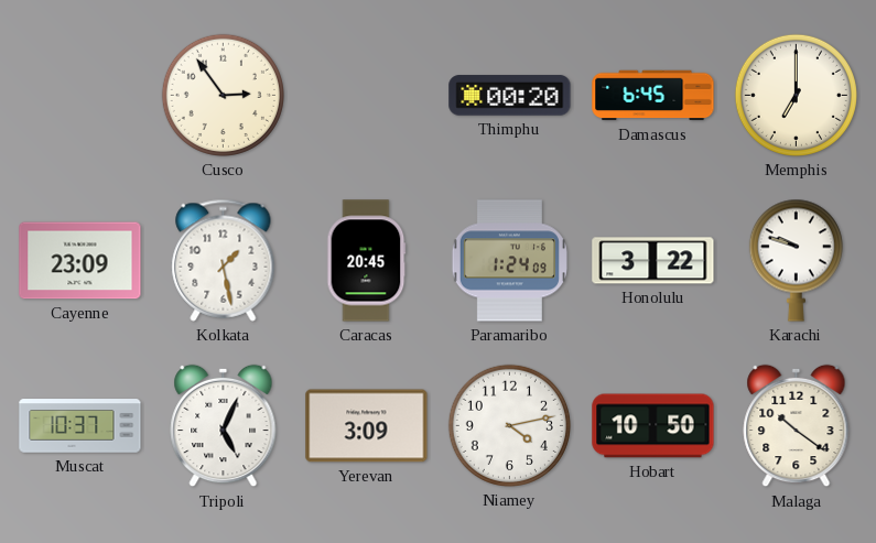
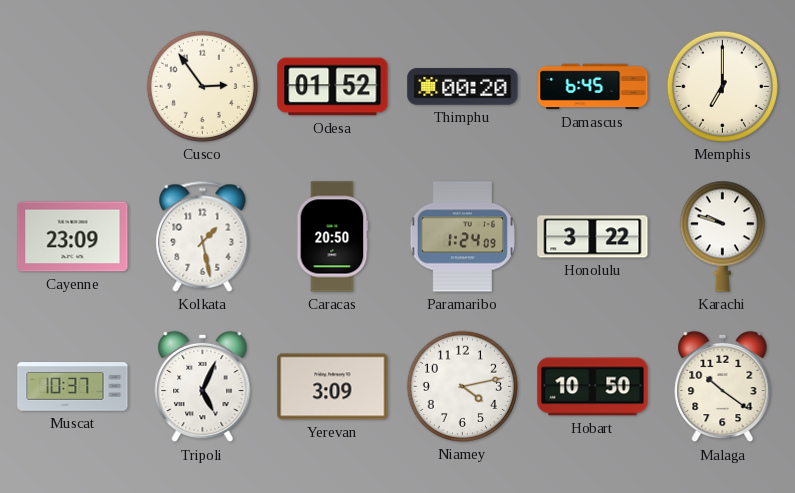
Odesa: none -> 01:52
Caracas: 20:45 -> 20:50
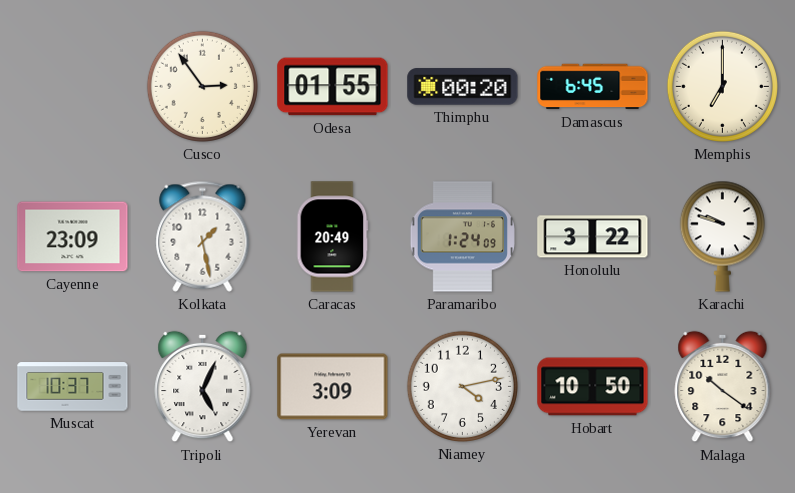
Odesa: 01:52 -> 01:55
Caracas: 20:50 -> 20:49
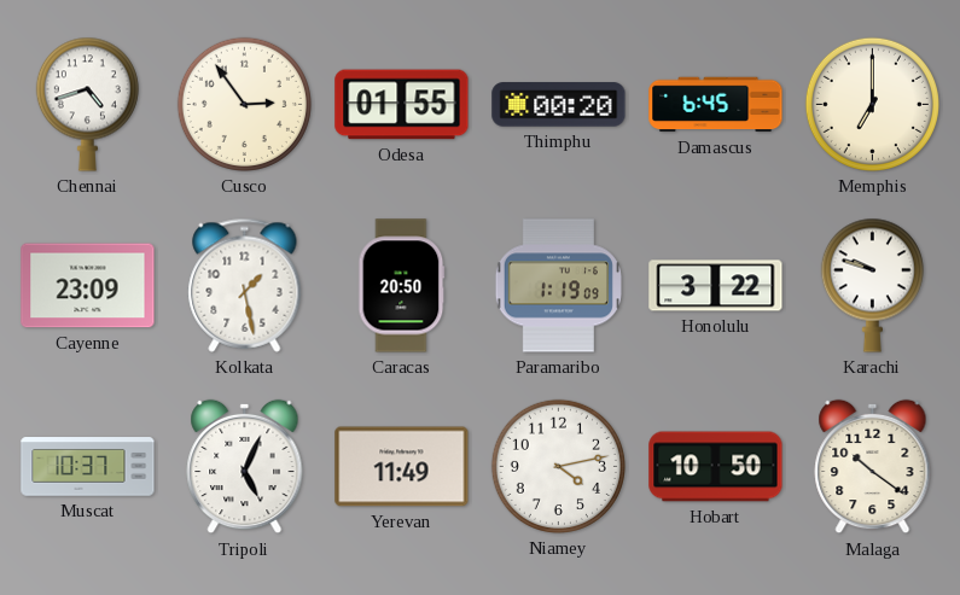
Chennai: none -> 4:42
Caracas: 20:49 -> 20:50
Paramaribo: 1:24 -> 1:19
Yerevan: 3:09 -> 11:49
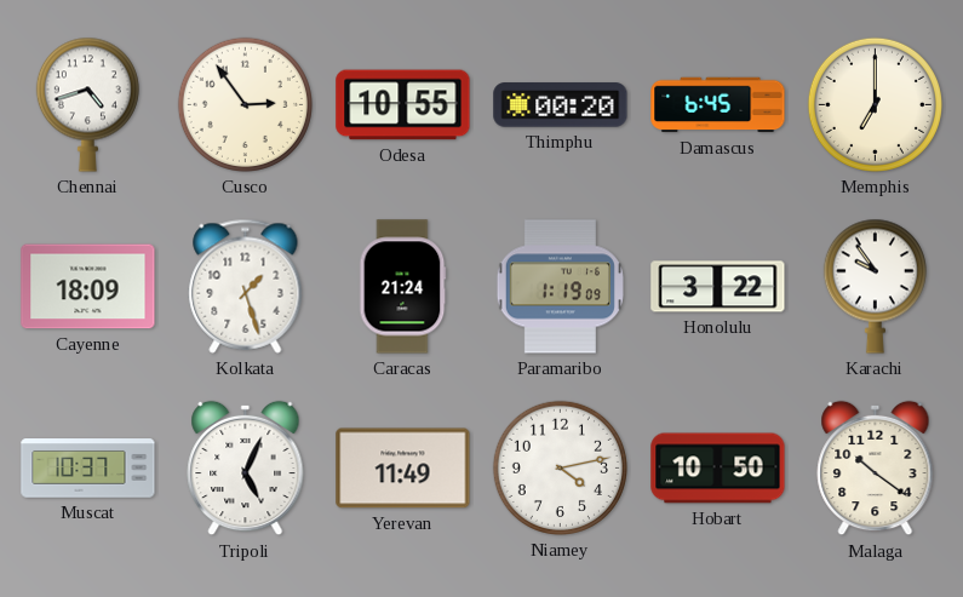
Odesa: 01:55 -> 10:55
Cayenne: 23:09 -> 18:09
Kolkata: 1:28 -> 1:27
Caracas: 20:50 -> 21:24
Karachi: 9:48 -> 9:54
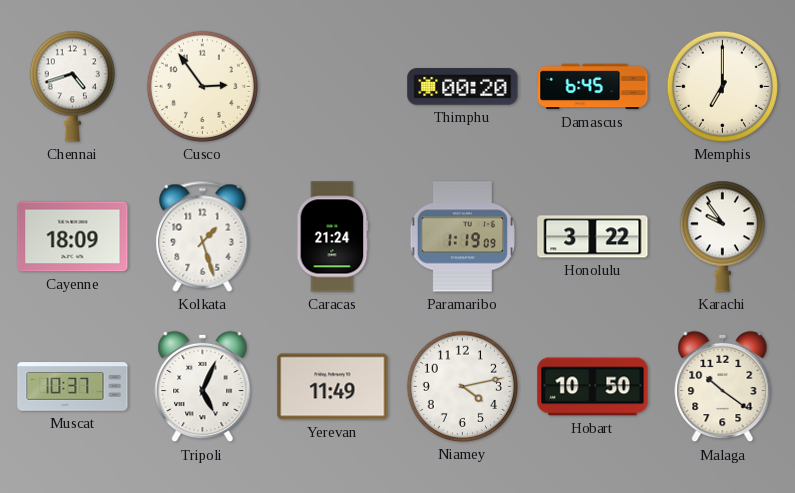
Odesa: 10:55 -> none
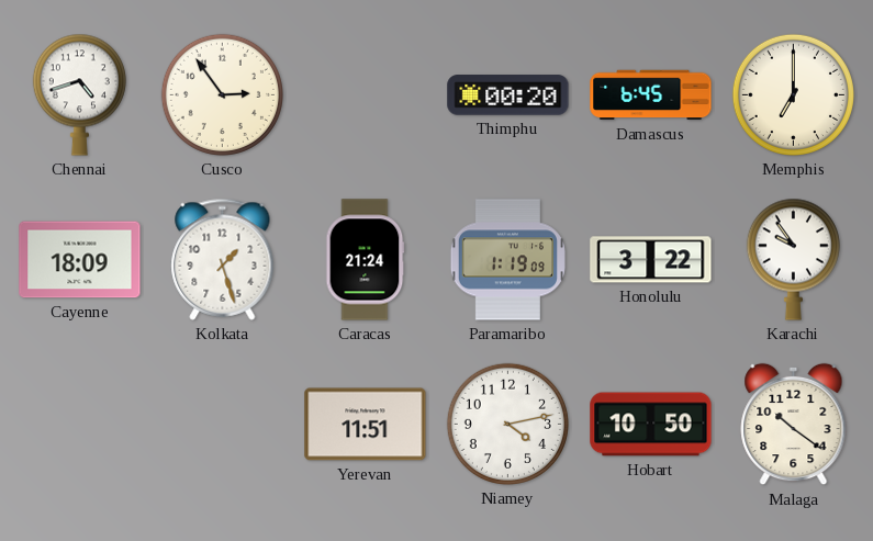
Muscat: 10:37 -> none
Tripoli: 5:04 -> none
Yerevan: 11:49 -> 11:51
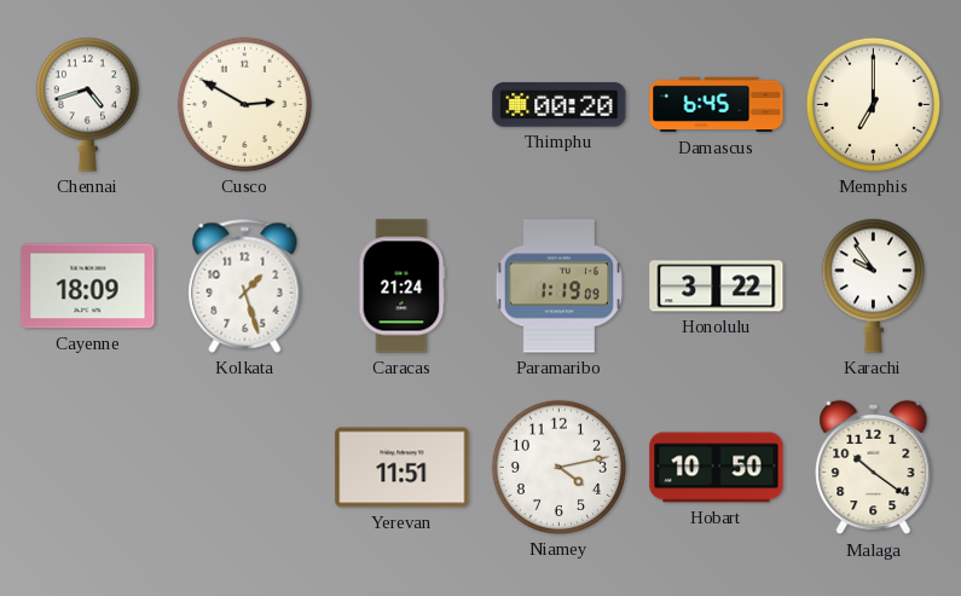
Cusco: 2:54 -> 2:50
